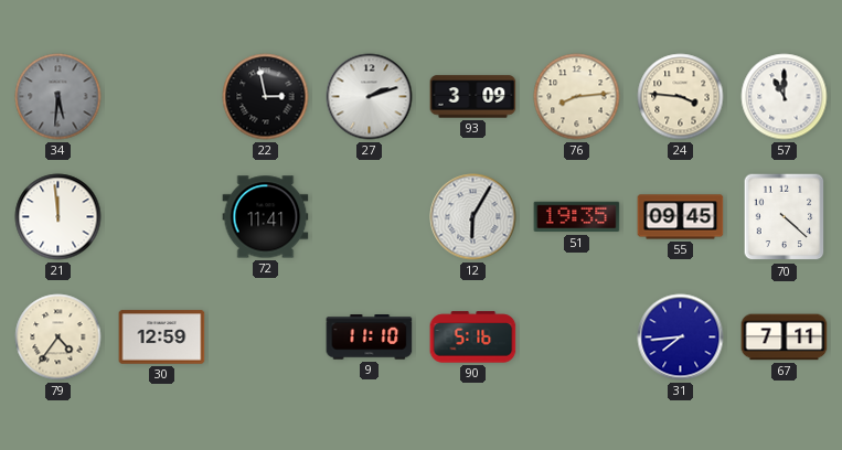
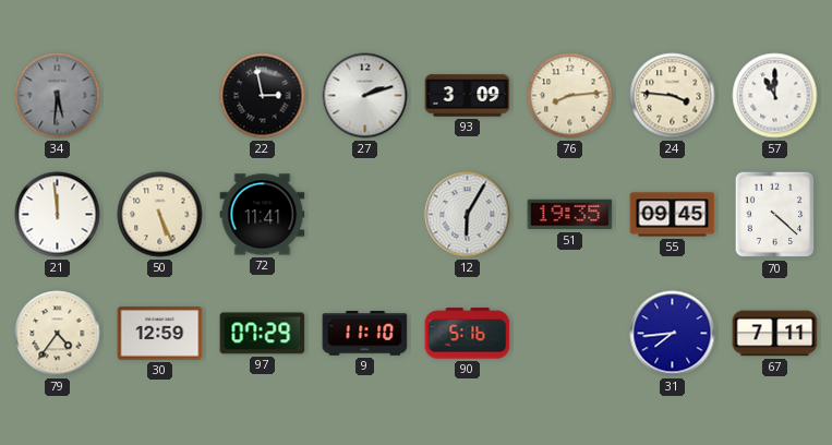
50: none -> 5:26
97: none -> 07:29
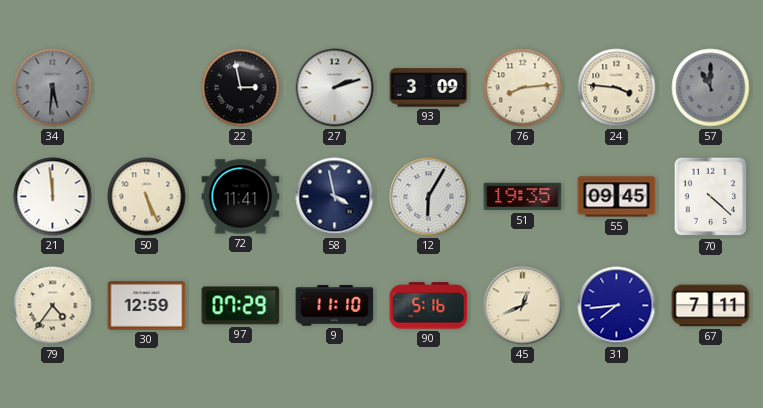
57 dial: white -> grey
58: none -> 3:58
45: none -> 12:41
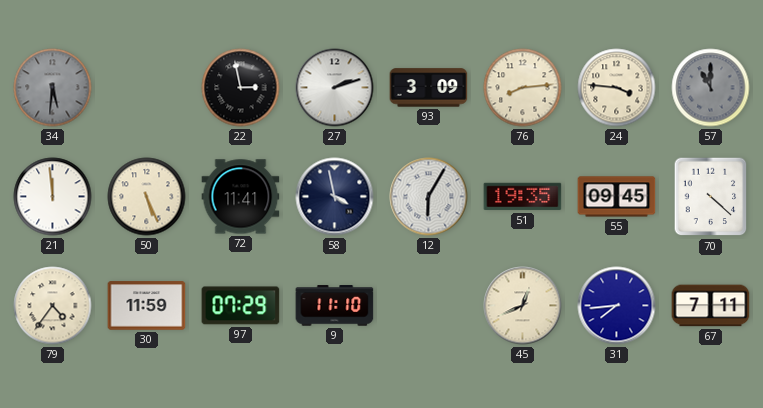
30: 12:59 -> 11:59
90: 5:16 -> none
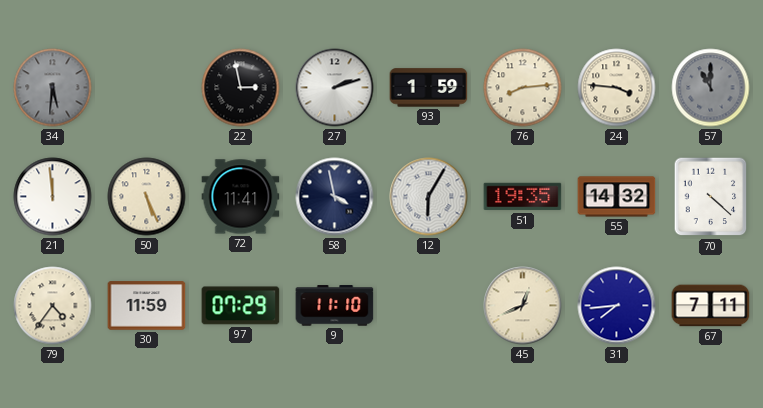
93: 3:09 -> 1:59
55: 09:45 -> 14:32
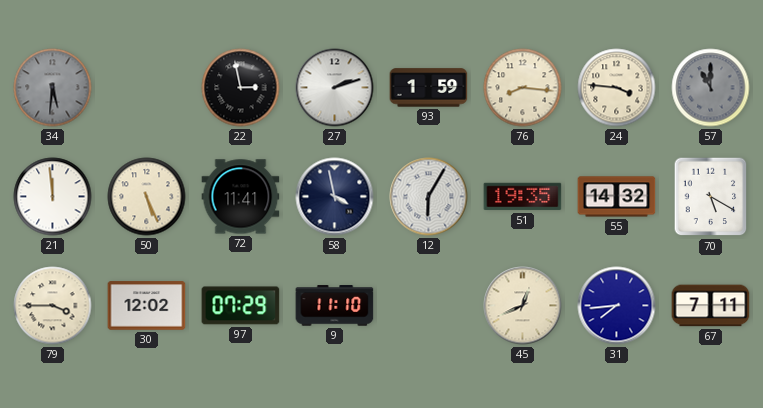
76: 8:14 -> 8:16
70: 4:22 -> 5:20
79: 4:36 -> 3:45
30: 11:59 -> 12:02
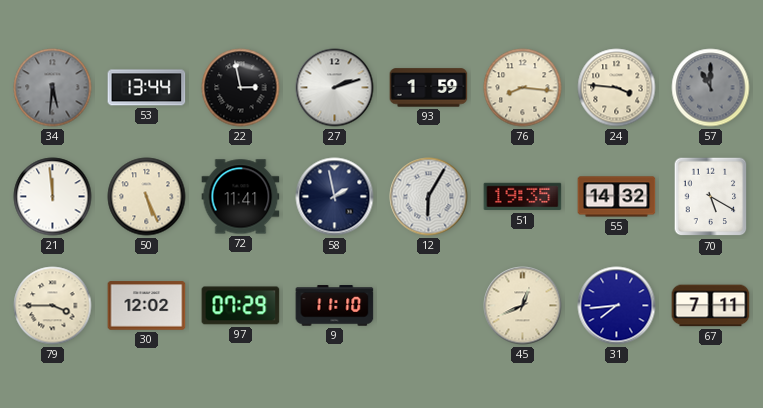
53: none -> 13:44
58: 3:58 -> 1:58
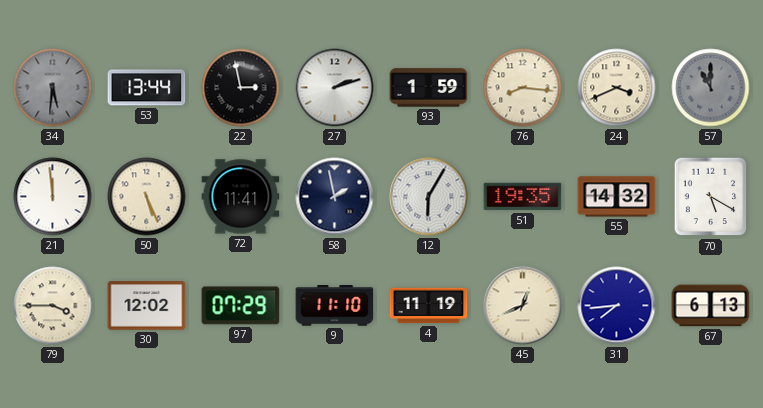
24: 3:46 -> 3:41
4: none -> 11:19
67: 7:11 -> 6:13
